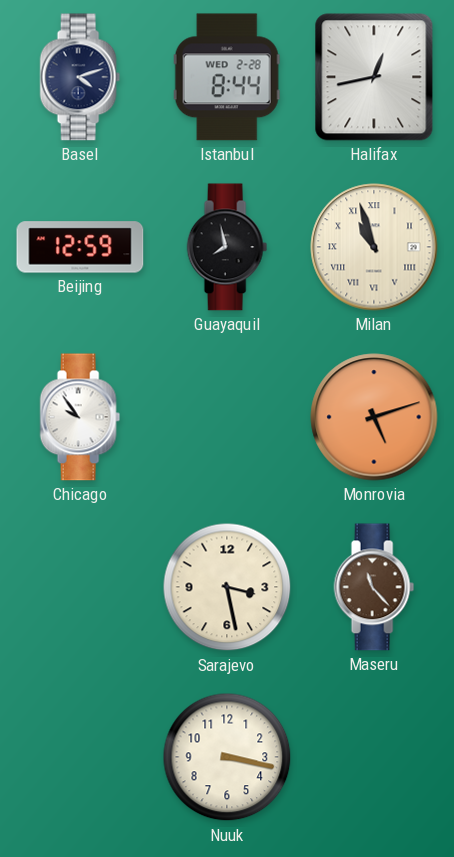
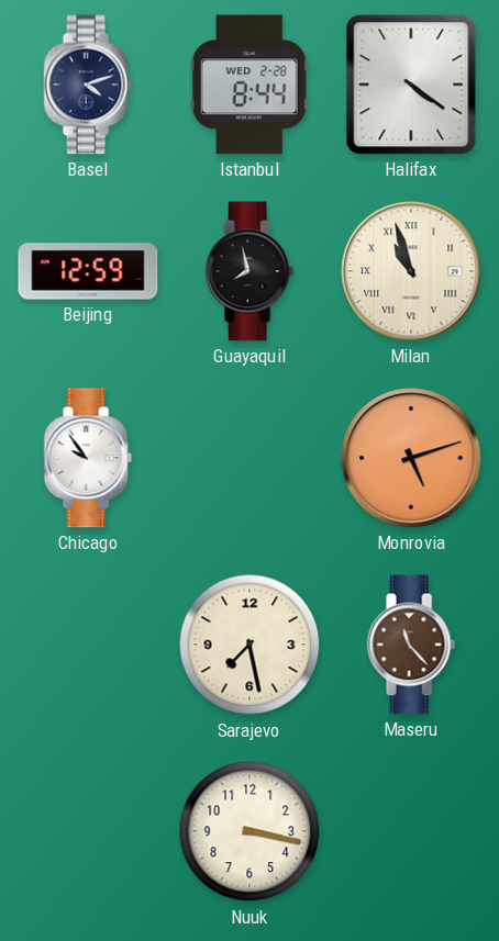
Halifax: 12:43 -> 4:21
Sarajevo: 3:28 -> 7:28
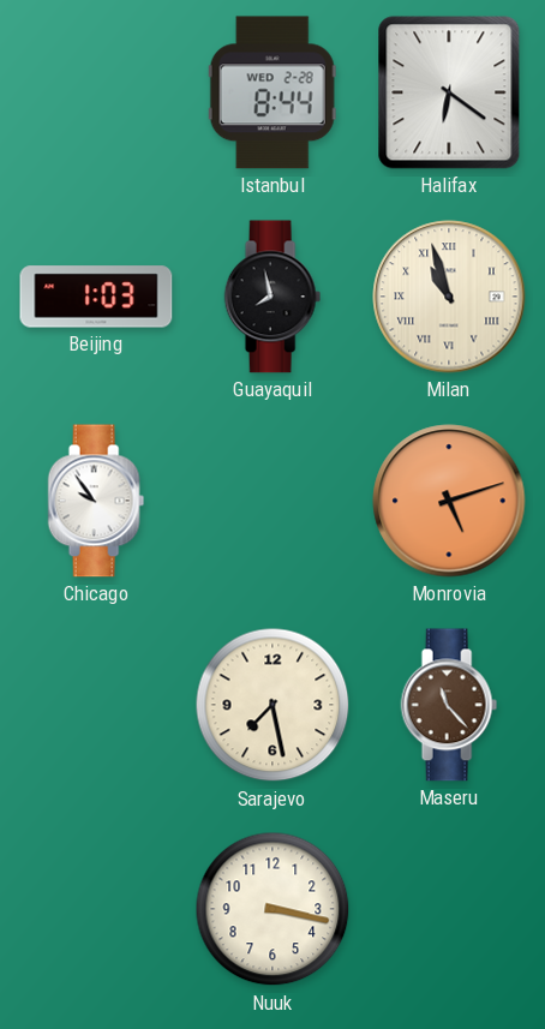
Basel: 4:12 -> none
Halifax: 4:21 -> 6:21
Beijing: 12:59 -> 1:03
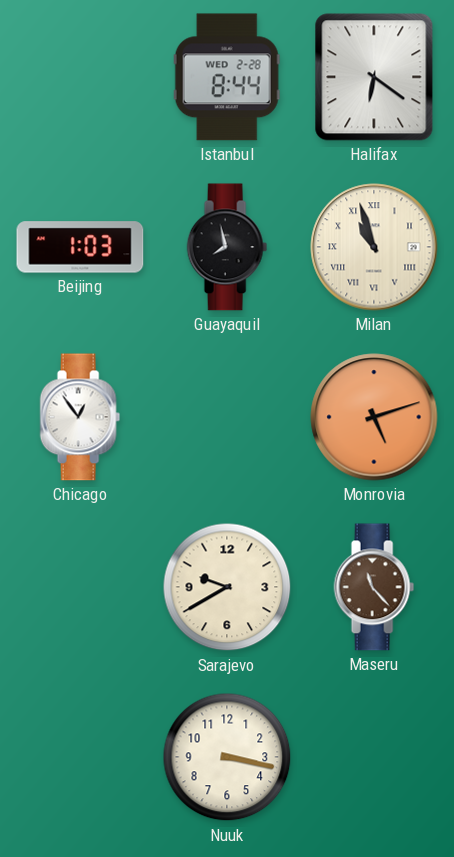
Chicago: 9:54 -> 12:54
Sarajevo: 7:28 -> 9:40
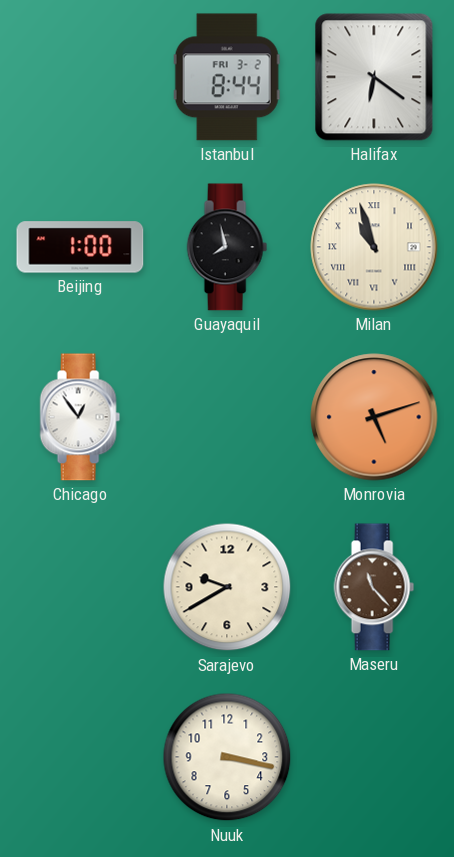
Istanbul date: WED 2-28 -> FRI 3-2
Beijing: 1:03 -> 1:00
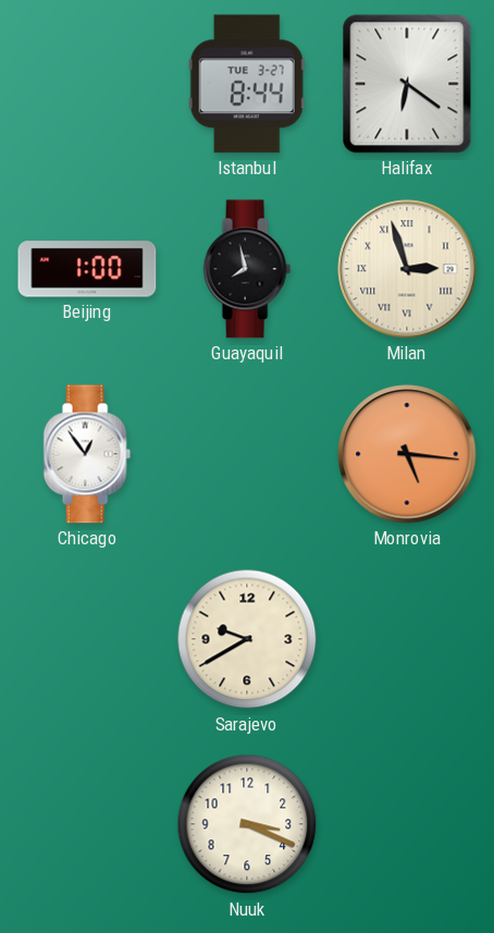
Istanbul date: FRI 3-2 -> TUE 3-27
Milan: 10:57 -> 2:57
Monrovia: 5:12 -> 5:16
Maseru: 11:23 -> none
Nuuk: 3:17 -> 3:19
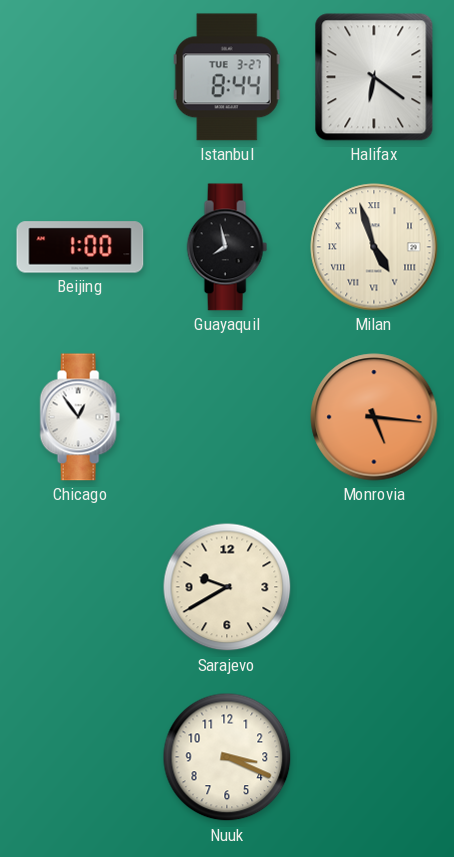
Milan: 2:57 -> 4:57
